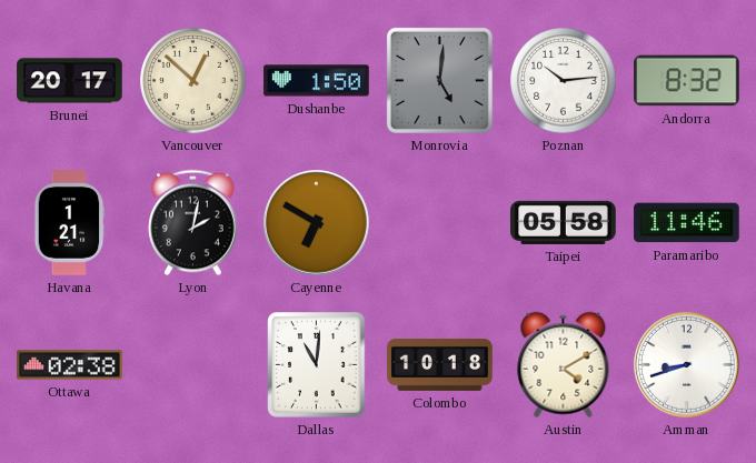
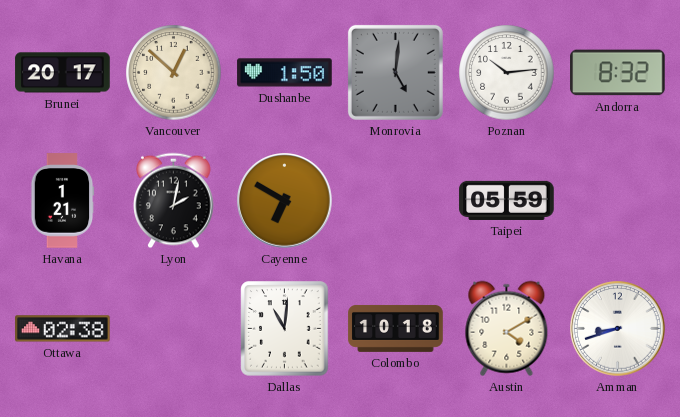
Taipei: 05:58 -> 05:59
Paramaribo: 11:46 -> none
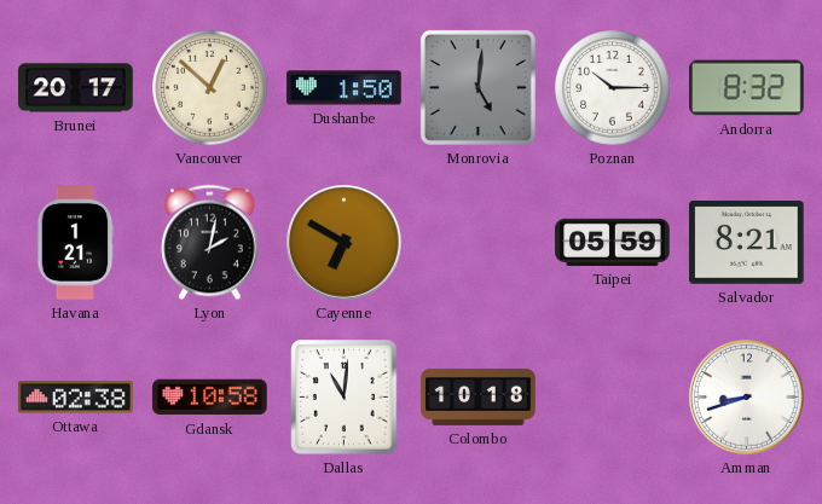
Poznan: 10:14 -> 10:15
Salvador: none -> 8:21
Gdansk: none -> 10:58
Austin: 4:10 -> none
